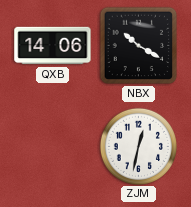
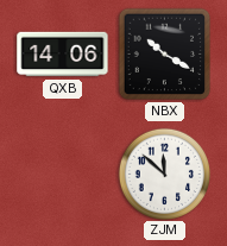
ZJM: 12:32 -> 11:52
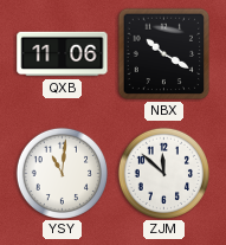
QXB: 14:06 -> 11:06
YSY: none -> 11:01
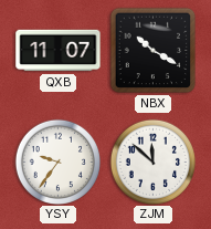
QXB: 11:06 -> 11:07
YSY: 11:01 -> 9:36
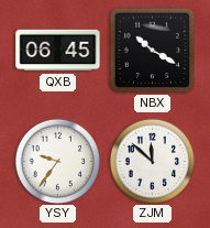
QXB: 11:07 -> 06:45
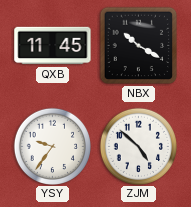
QXB: 06:45 -> 11:45
ZJM: 11:52 -> 4:52
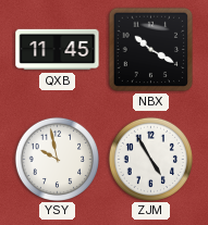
YSY: 9:36 -> 9:58
ZJM: 4:52 -> 4:55
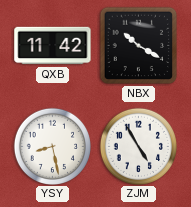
QXB: 11:45 -> 11:42
YSY: 9:58 -> 8:28
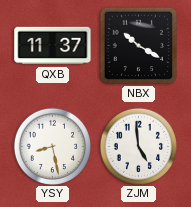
QXB: 11:42 -> 11:37
ZJM: 4:55 -> 4:59
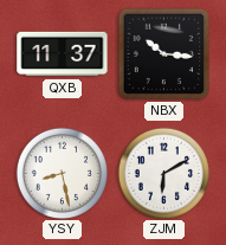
NBX: 10:20 -> 10:16
ZJM: 4:59 -> 6:10
